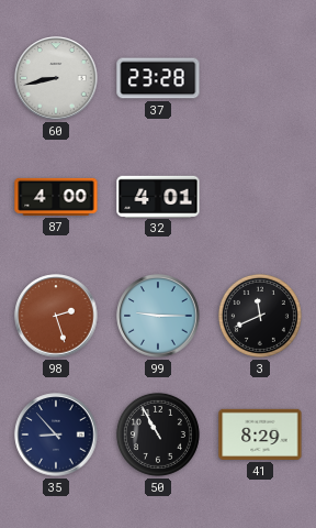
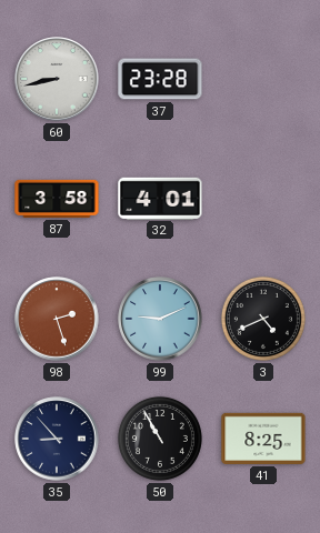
87: 4:00 -> 3:58
99: 9:15 -> 9:11
3: 11:41 -> 4:41
41: 8:29 -> 8:25
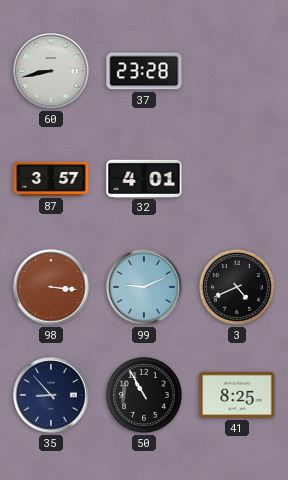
87: 3:58 -> 3:57
98: 2:27 -> 3:16
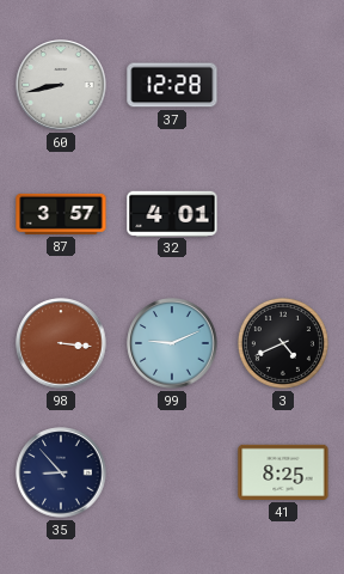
37: 23:28 -> 12:28
50: 10:55 -> none
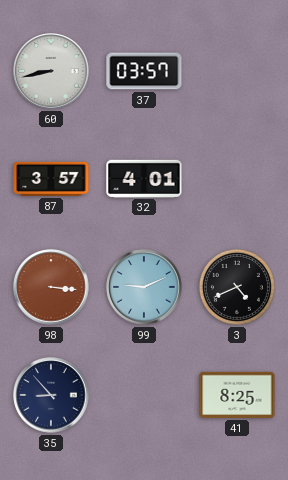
37: 12:28 -> 03:57
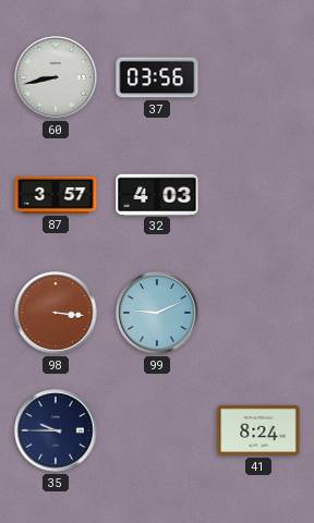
37: 03:57 -> 03:56
32: 4:01 -> 4:03
3: 4:41 -> none
35: 8:53 -> 9:45
41: 8:25 -> 8:24
